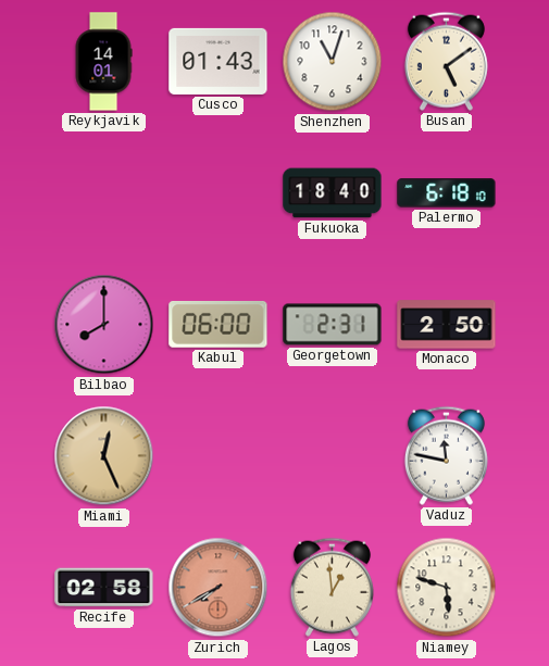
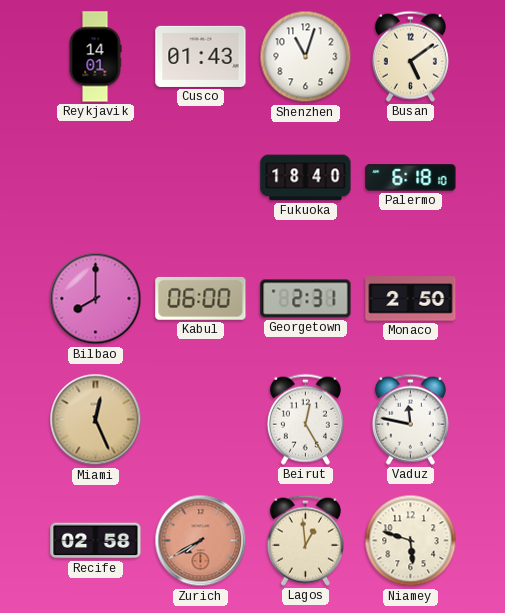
Beirut: none -> 12:25
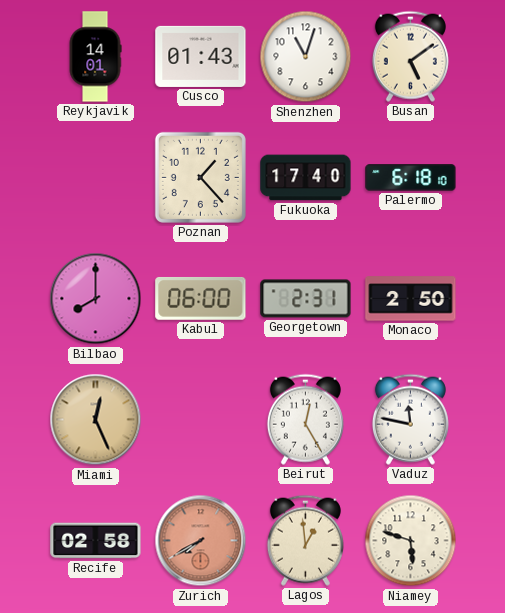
Poznan: none -> 1:23
Fukuoka: 18:40 -> 17:40
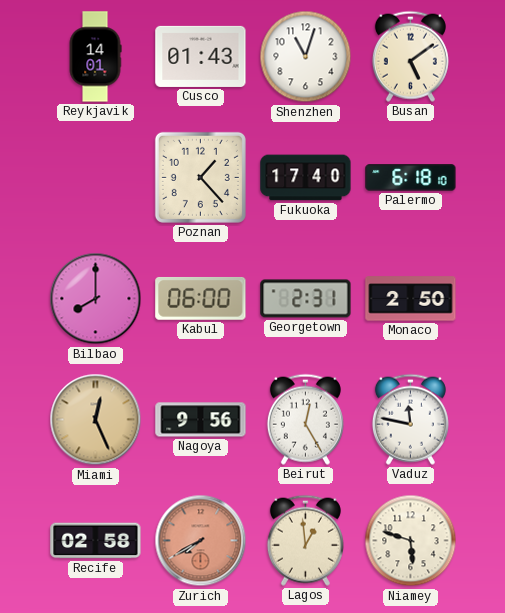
Nagoya: none -> 9:56
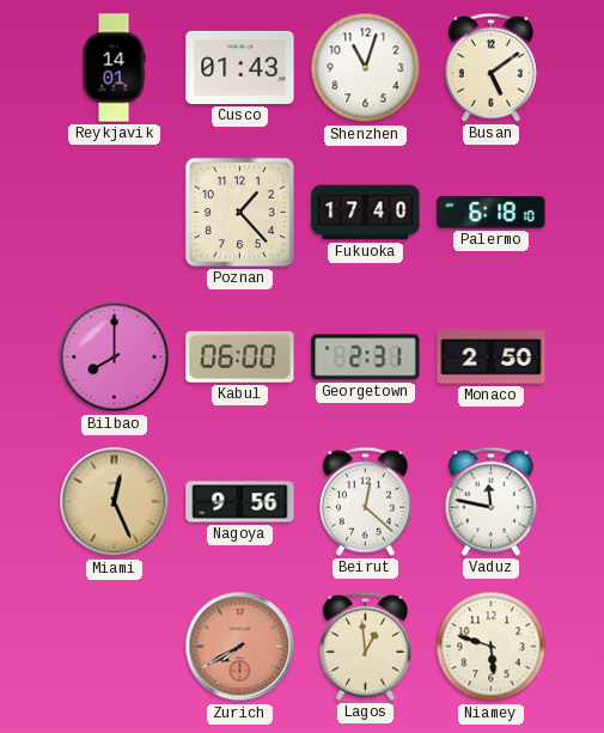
Beirut: 12:25 -> 12:22
Recife: 02:58 -> none
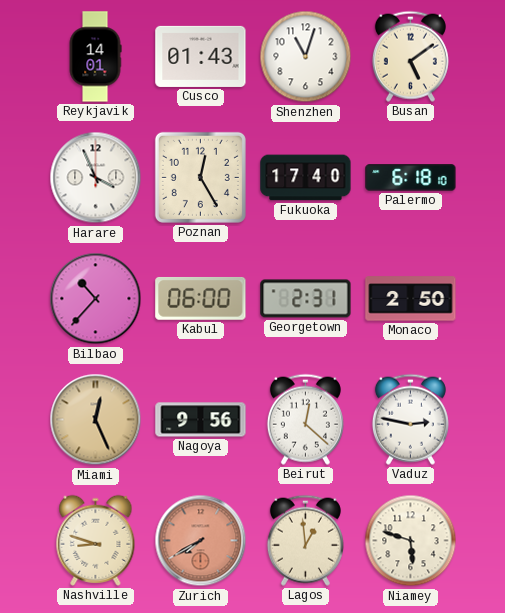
Harare: none -> 3:56
Poznan: 1:23 -> 12:25
Bilbao: 8:00 -> 10:37
Vaduz: 11:47 -> 2:47
Nashville: none -> 8:48
